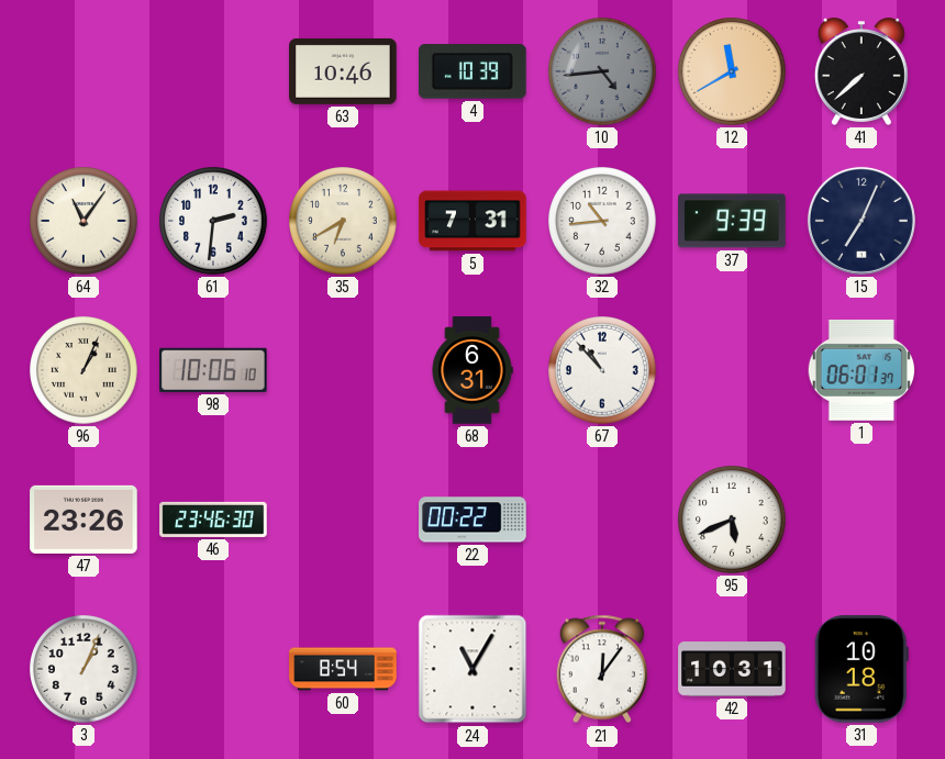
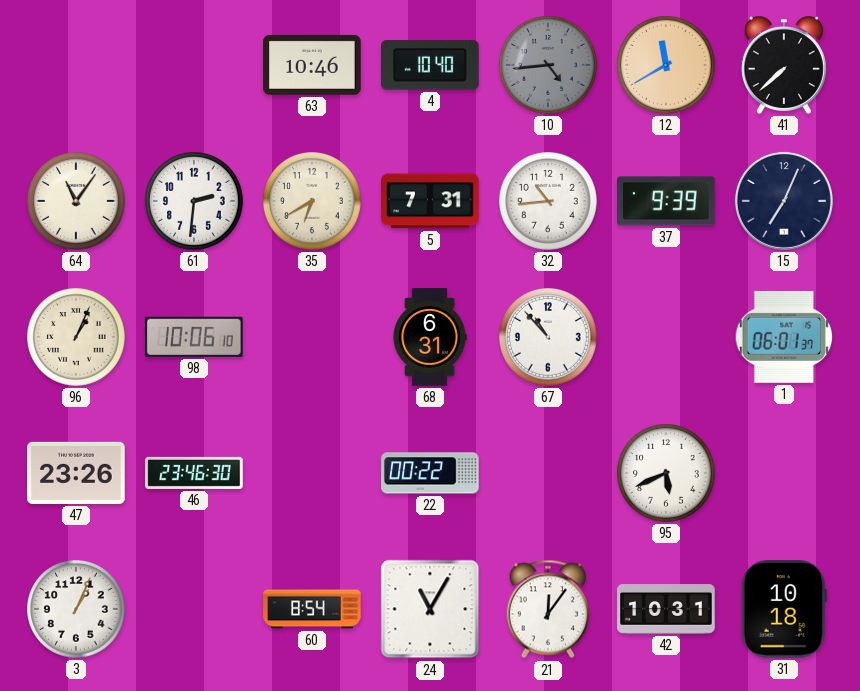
4: 10:39 -> 10:40
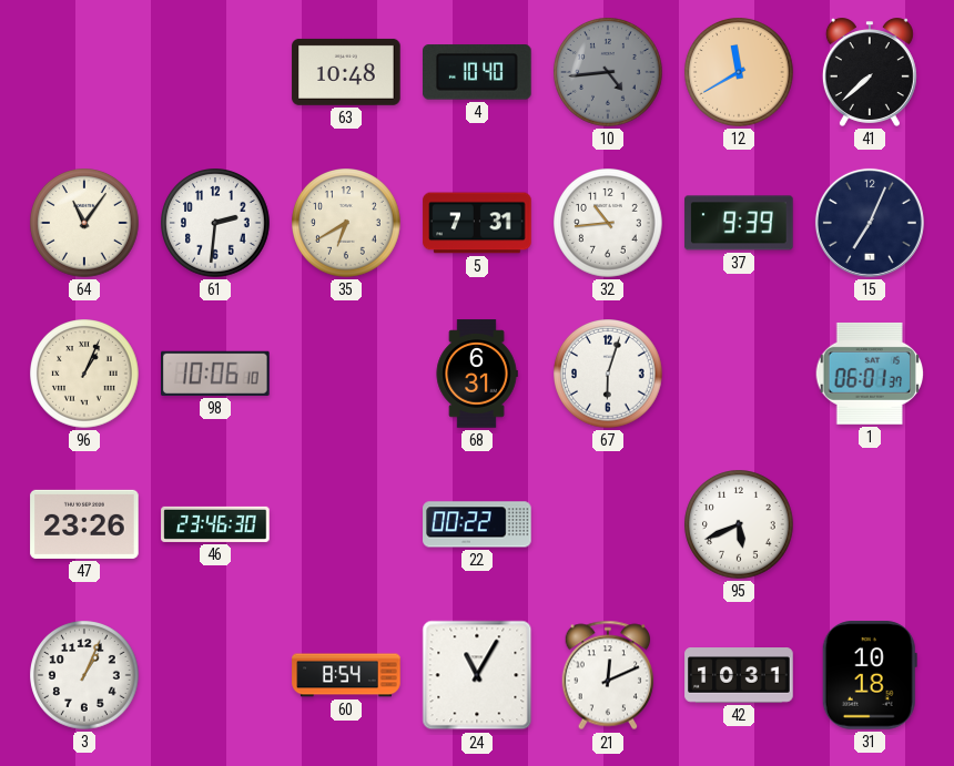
63: 10:46 -> 10:48
67: 10:53 -> 6:03
21: 12:06 -> 12:11
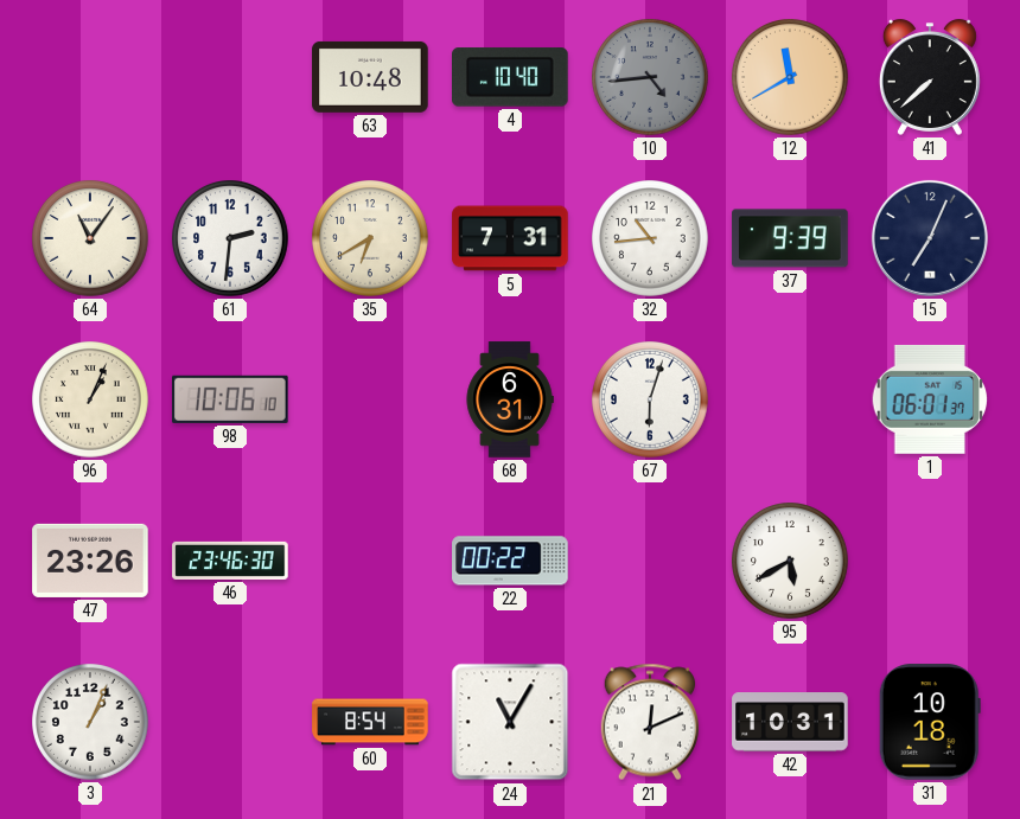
95: 5:41 -> 5:40
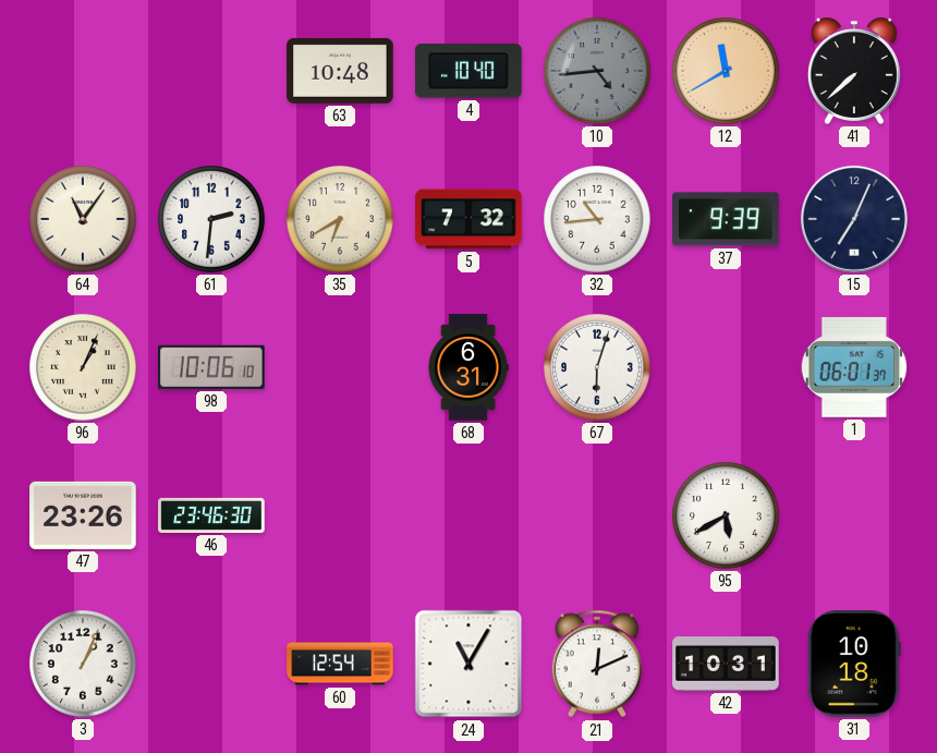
5: 7:31 -> 7:32
22: 00:22 -> none
60: 8:54 -> 12:54
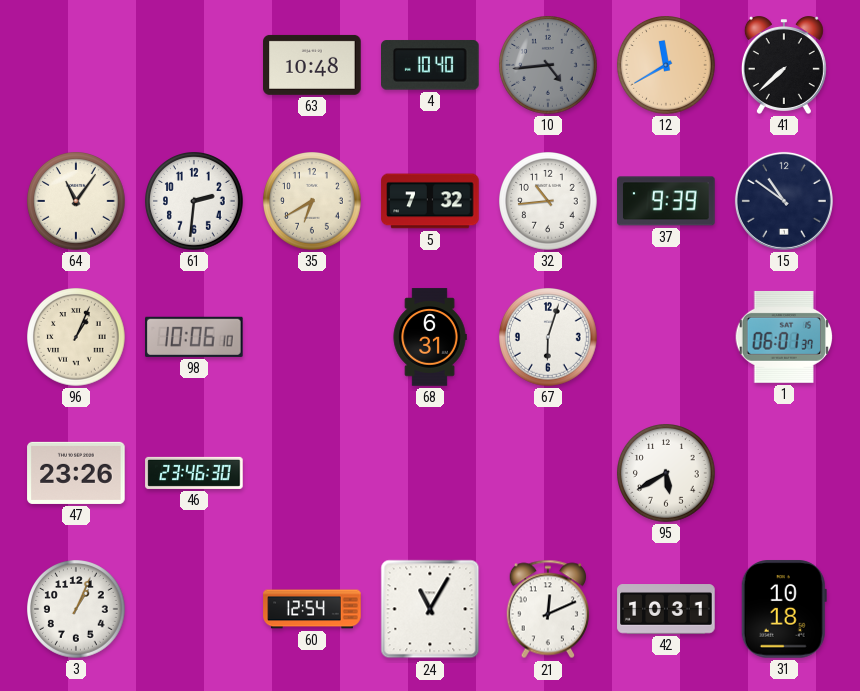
15: 7:04 -> 10:51
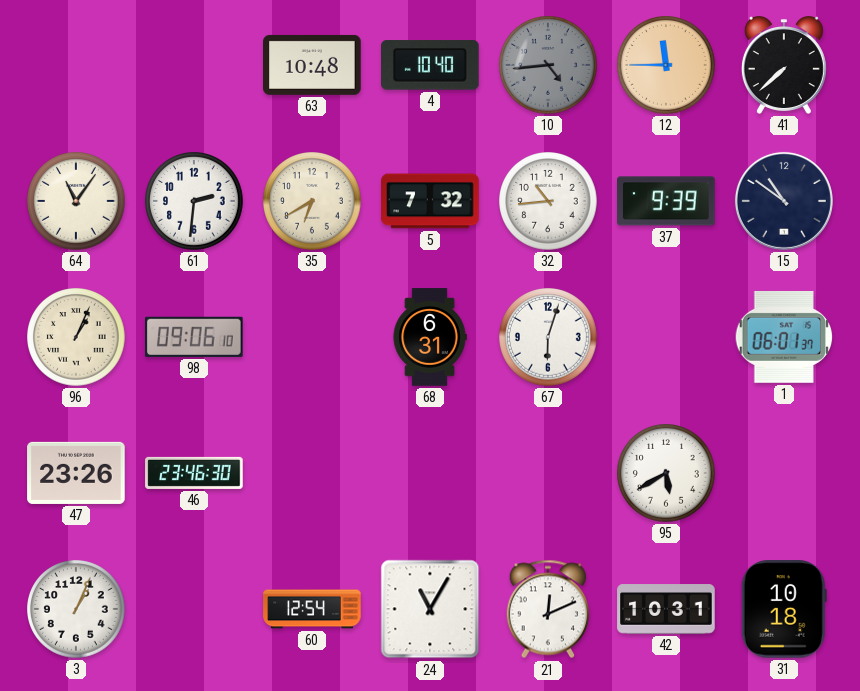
12: 11:40 -> 11:45
98: 10:06 -> 09:06
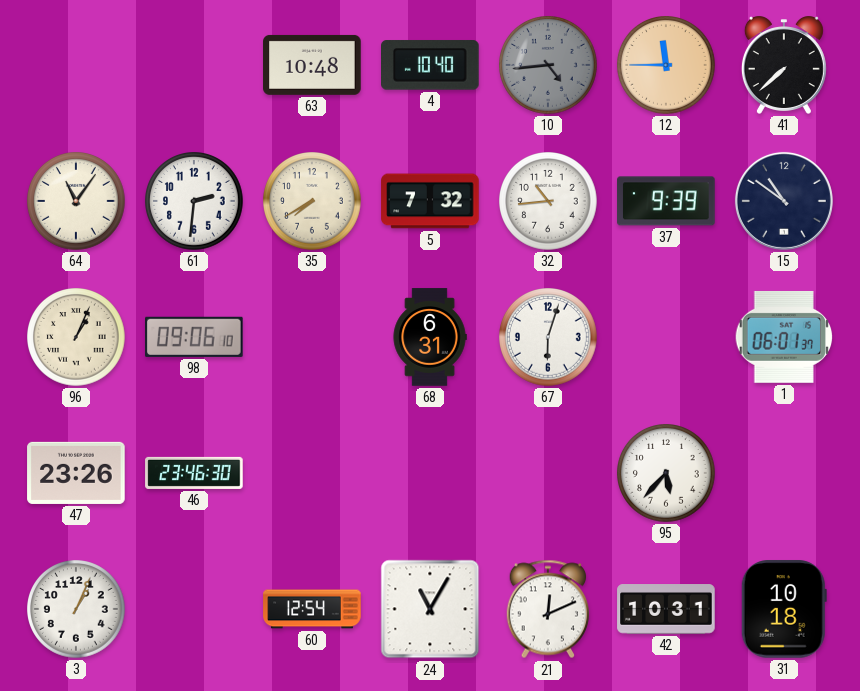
35: 6:40 -> 7:40
95: 5:40 -> 5:37
